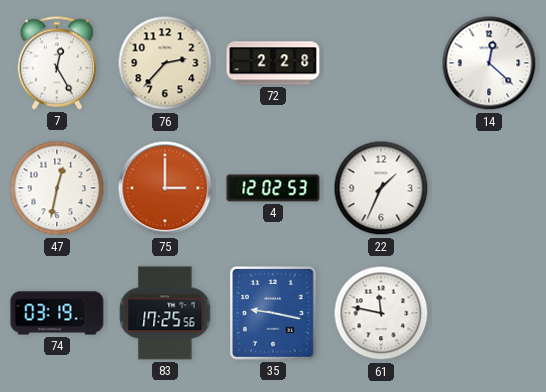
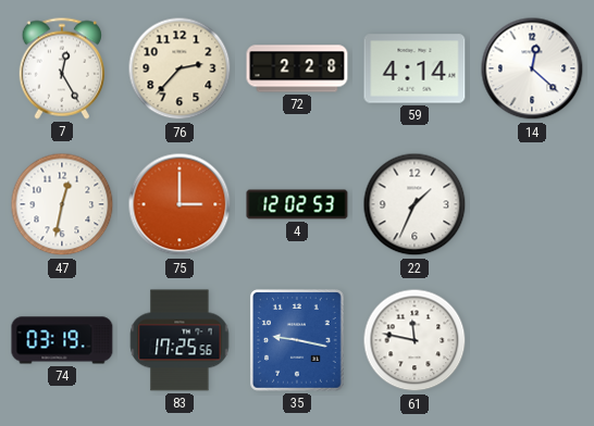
59: none -> 4:14
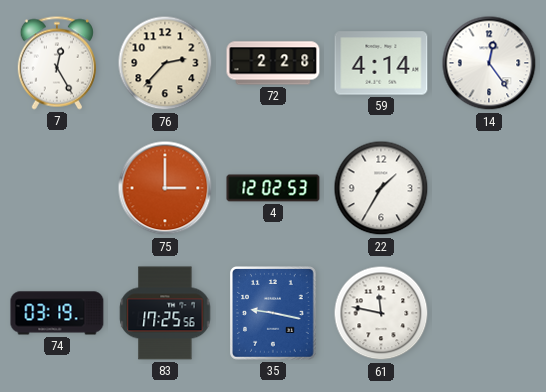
14: 12:22 -> 12:24
47: 12:32 -> none
22: 1:34 -> 1:35
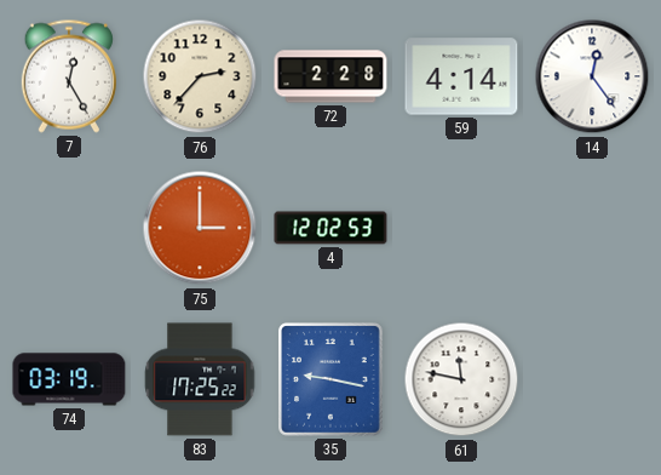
22: 1:35 -> none
83: 17:25:56 -> 17:25:22
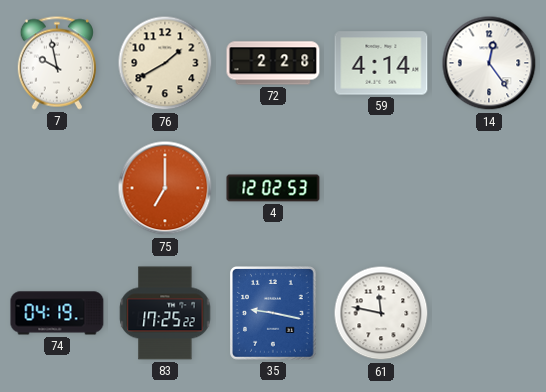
7: 12:25 -> 9:58
76: 2:37 -> 1:40
75: 3:00 -> 7:00
74: 03:19 -> 04:19
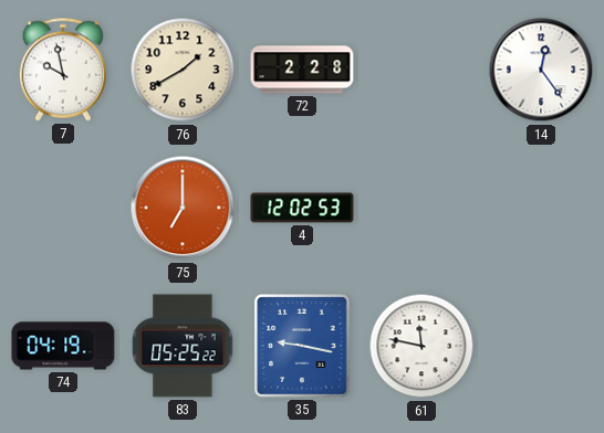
59: 4:14 -> none
83: 17:25 -> 05:25
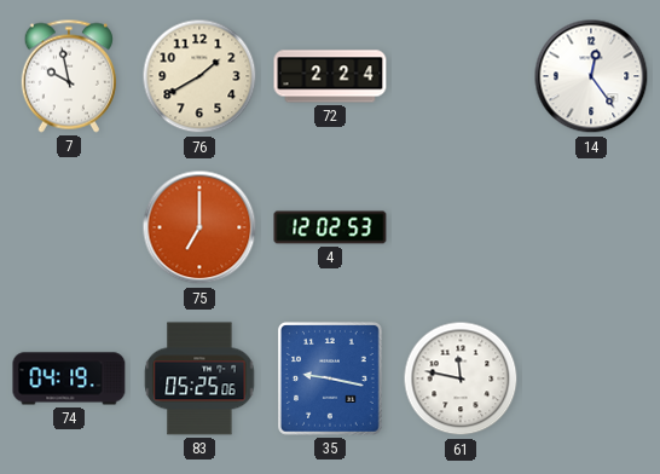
72: 2:28 -> 2:24
83: 05:25:22 -> 05:25:06
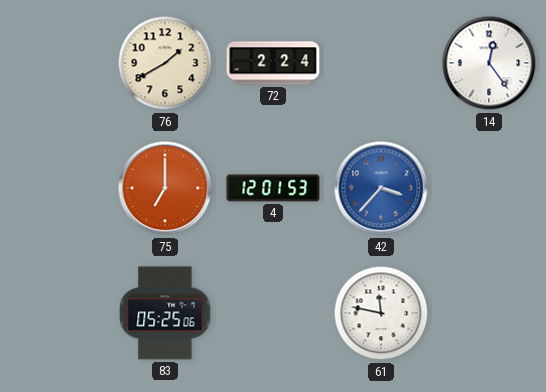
7: 9:58 -> none
4: 12:02 -> 12:01
42: none -> 3:37
74: 04:19 -> none
35: 9:17 -> none
